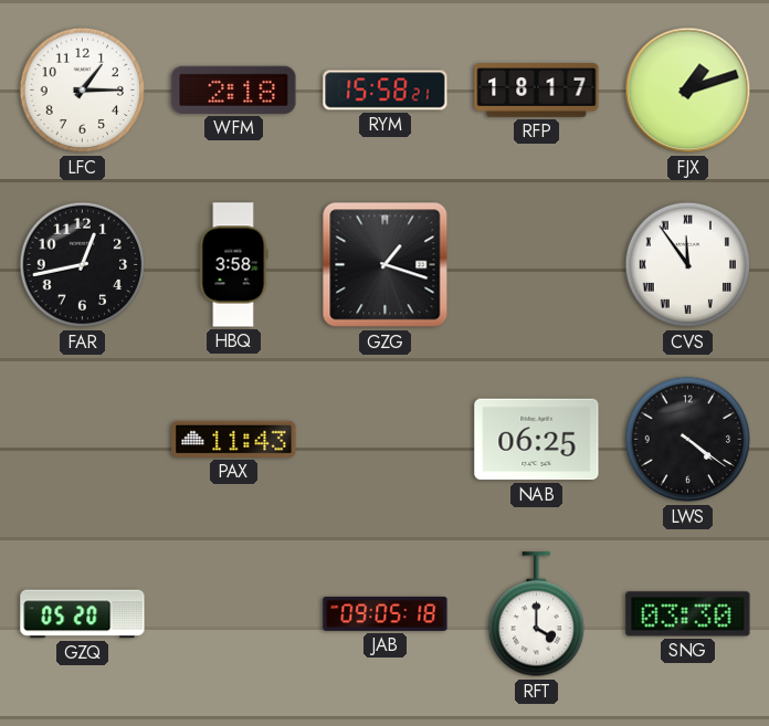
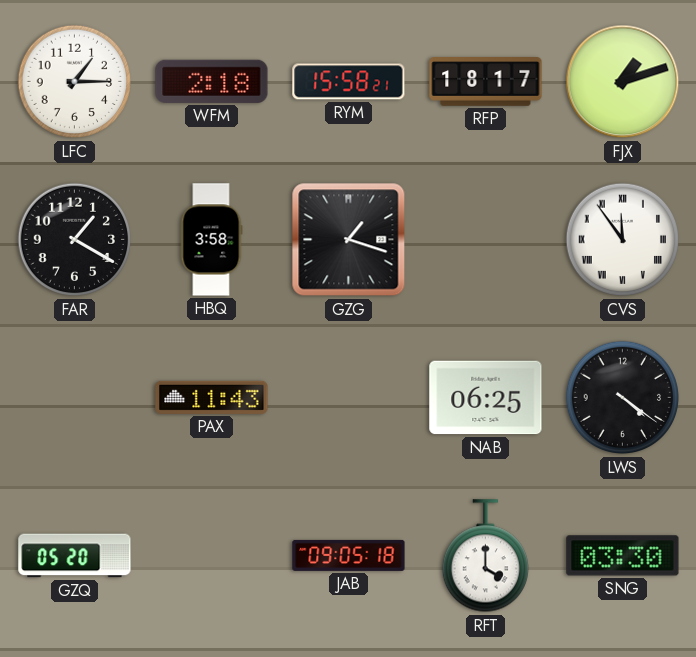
FAR: 12:43 -> 1:20
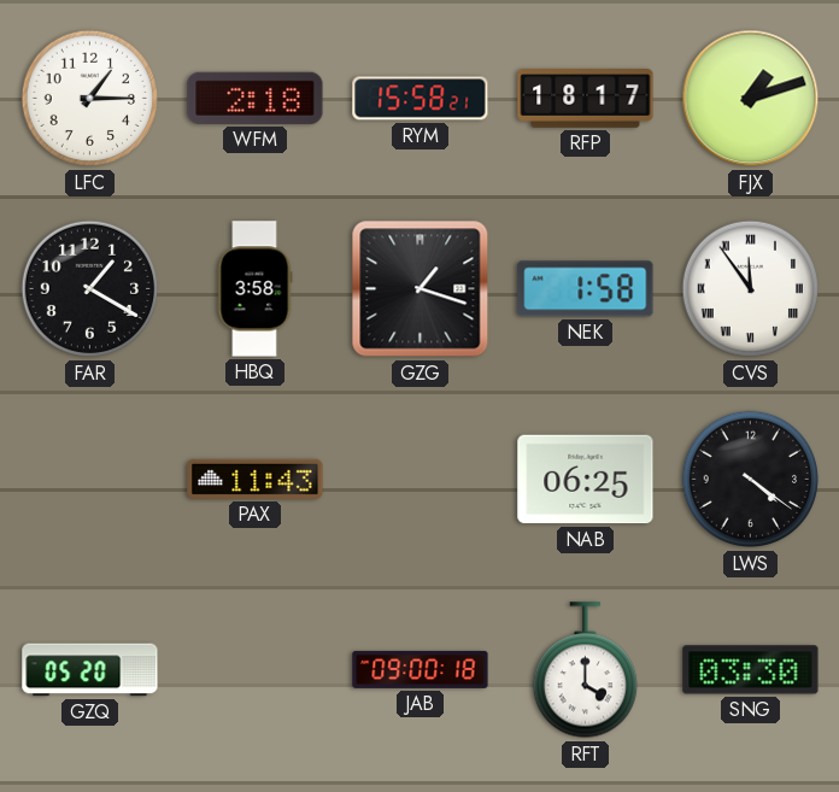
NEK: none -> 1:58
JAB: 09:05 -> 09:00
